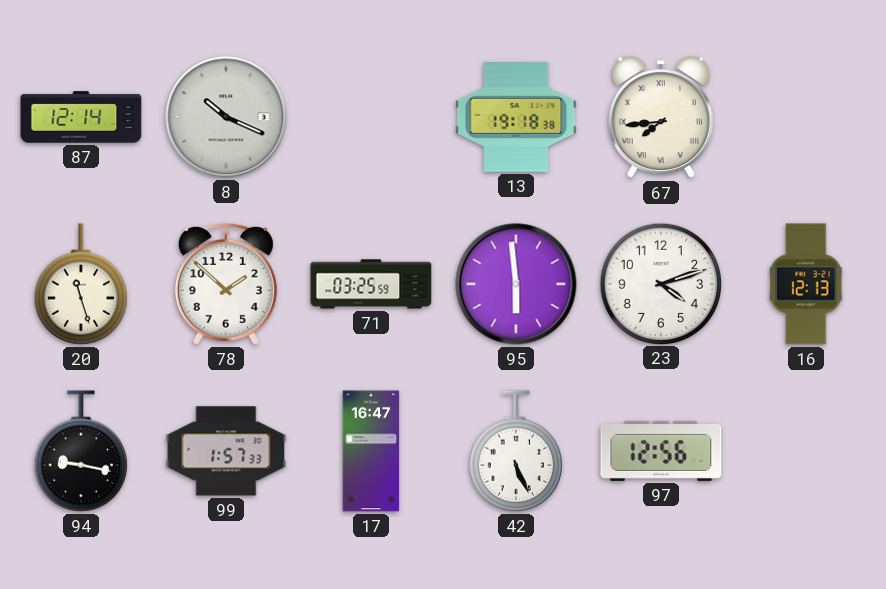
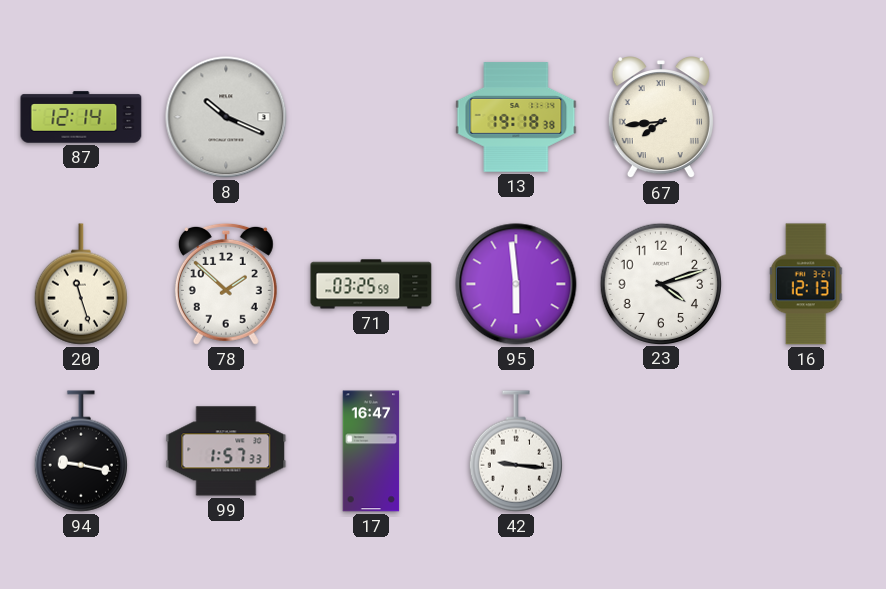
42: 5:26 -> 9:16
97: 12:56 -> none
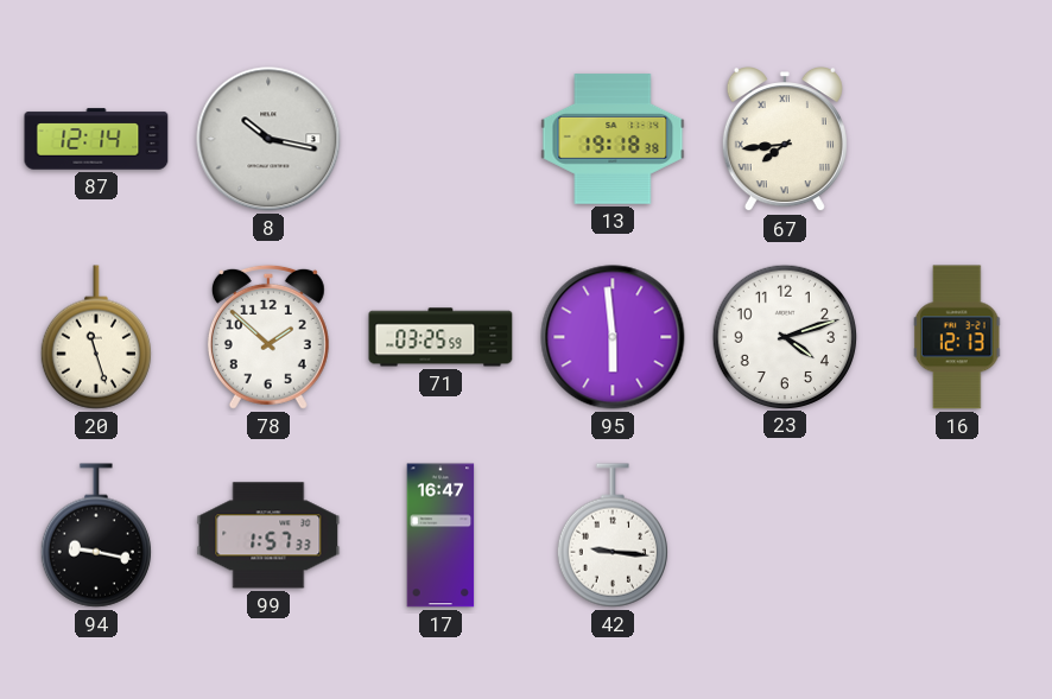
8: 10:19 -> 10:17
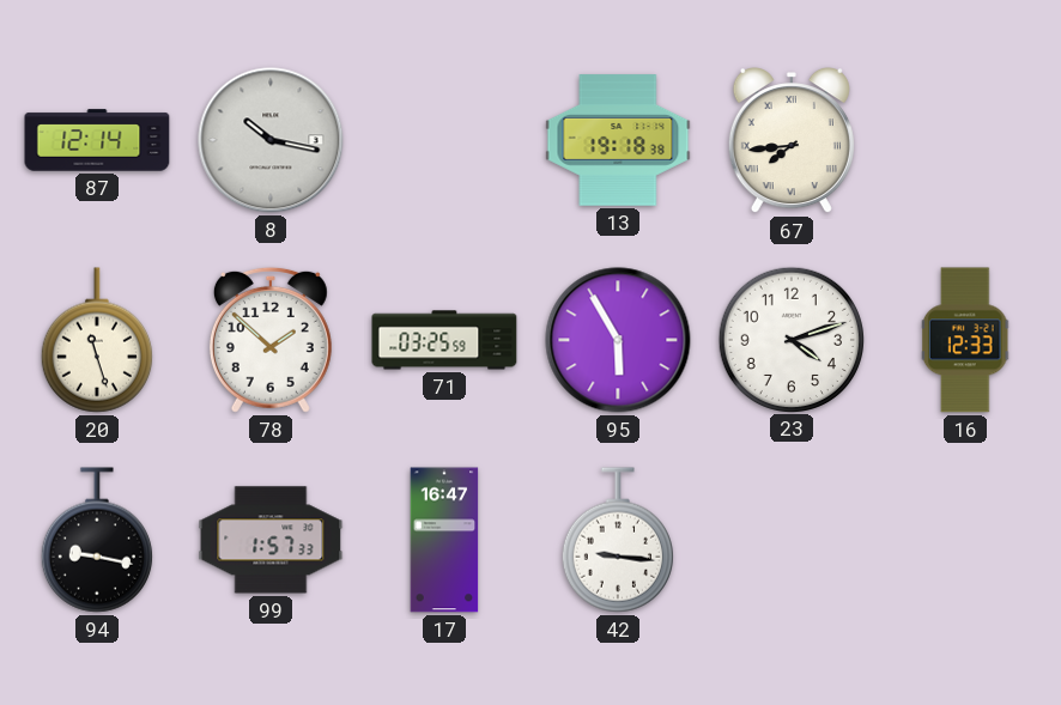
95: 5:59 -> 5:55
16: 12:13 -> 12:33
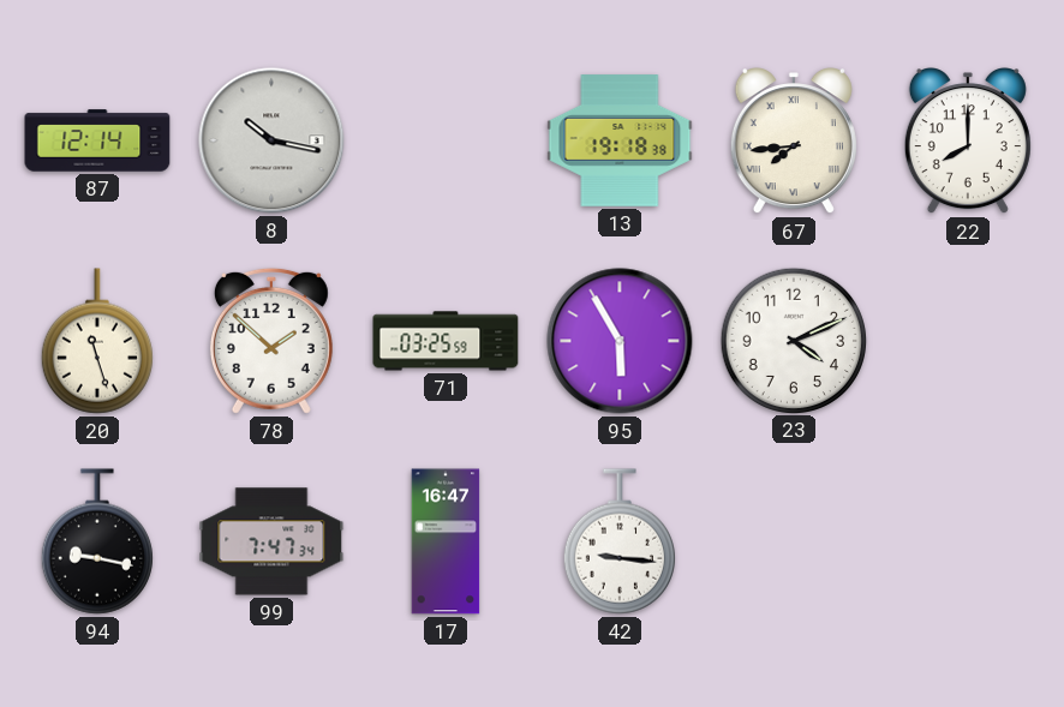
22: none -> 8:00
23: 4:12 -> 4:11
16: 12:33 -> none
99: 1:57 -> 7:47
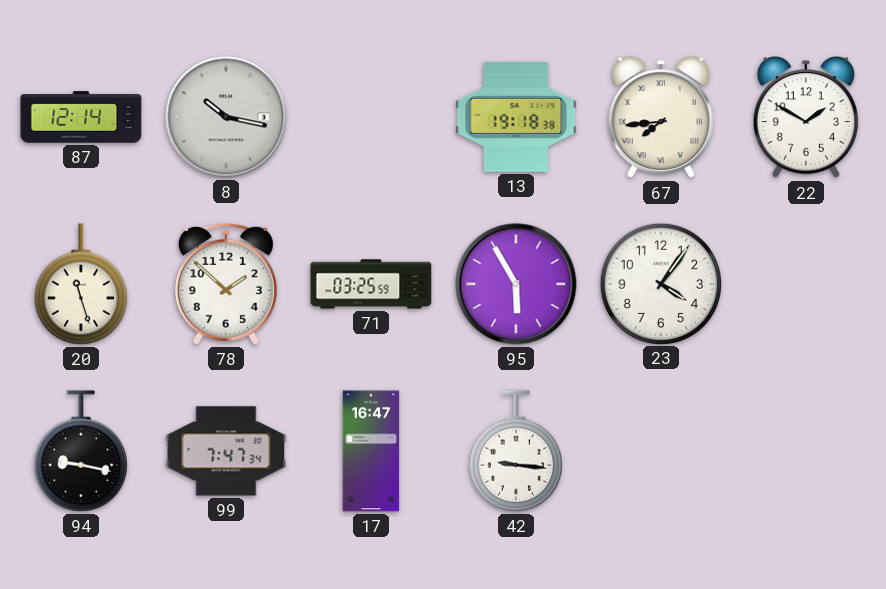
22: 8:00 -> 1:50
23: 4:11 -> 4:06
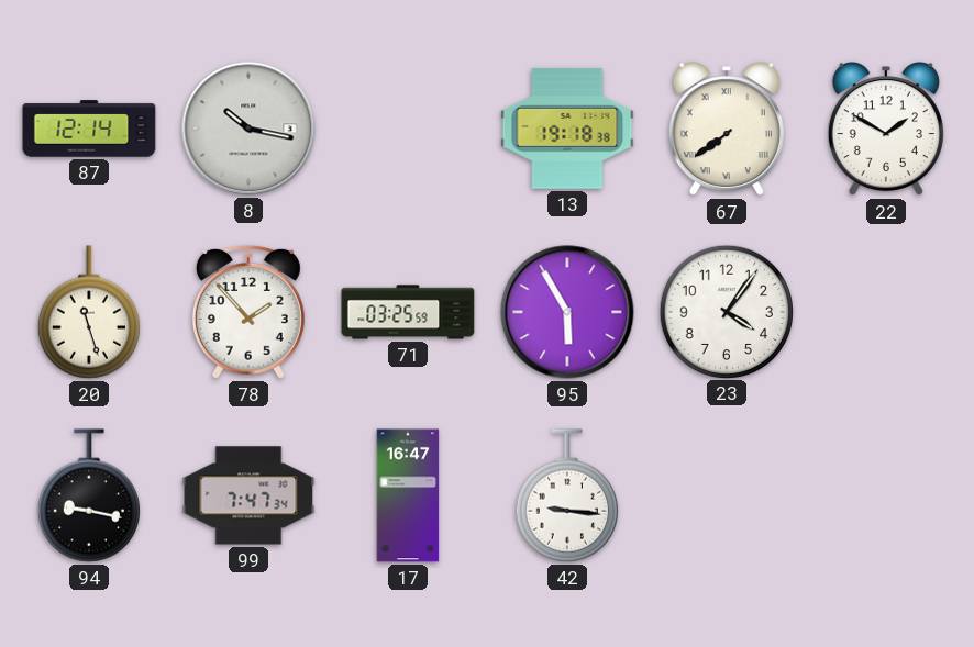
67: 7:44 -> 7:39
78: 1:52 -> 1:53
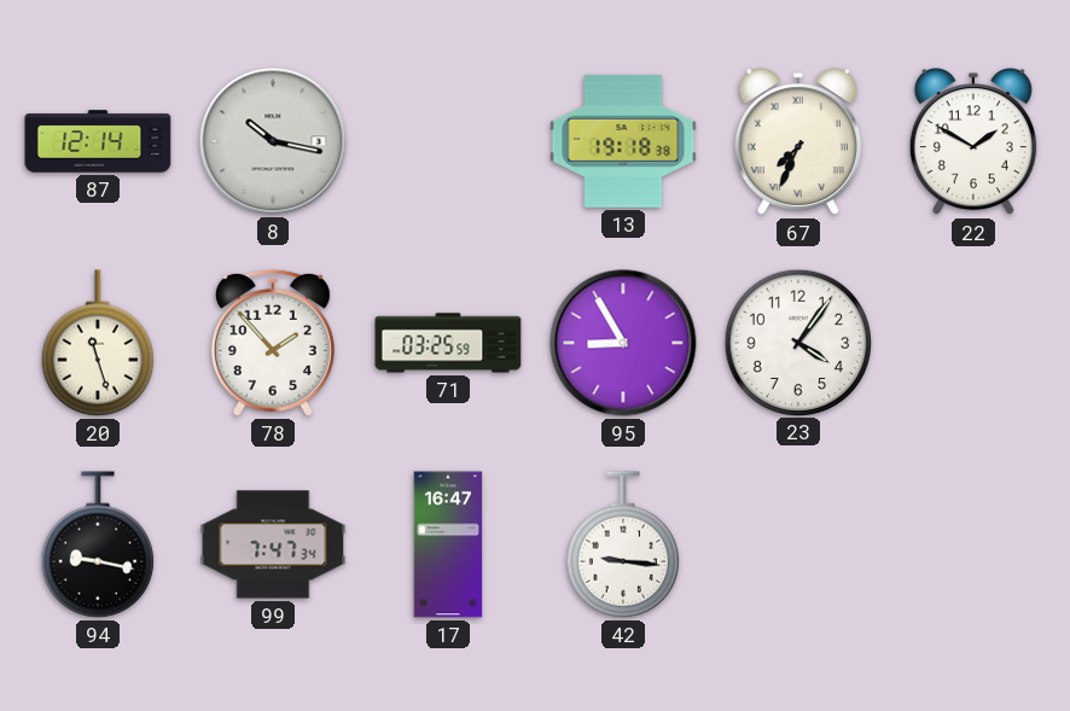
67: 7:39 -> 7:34
95: 5:55 -> 8:55
